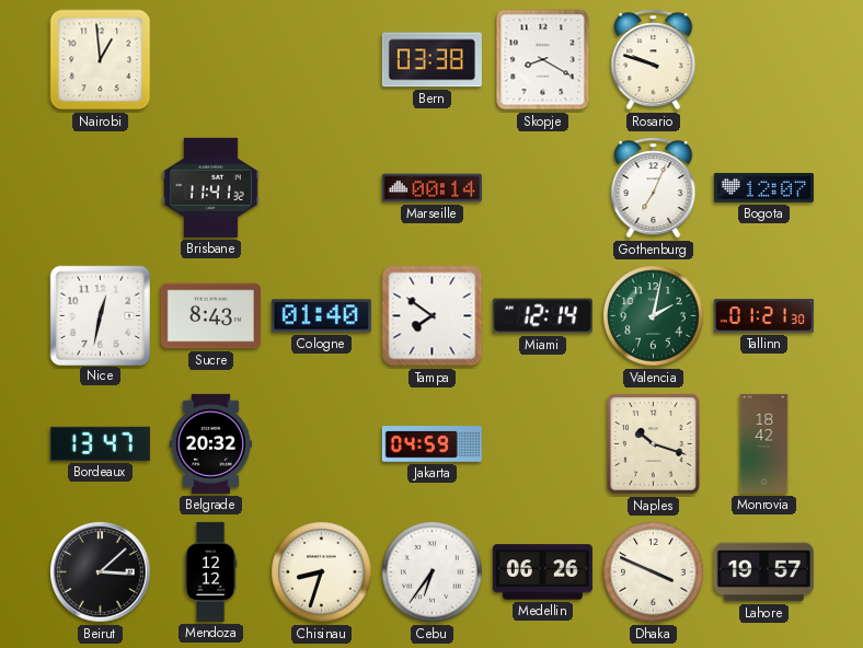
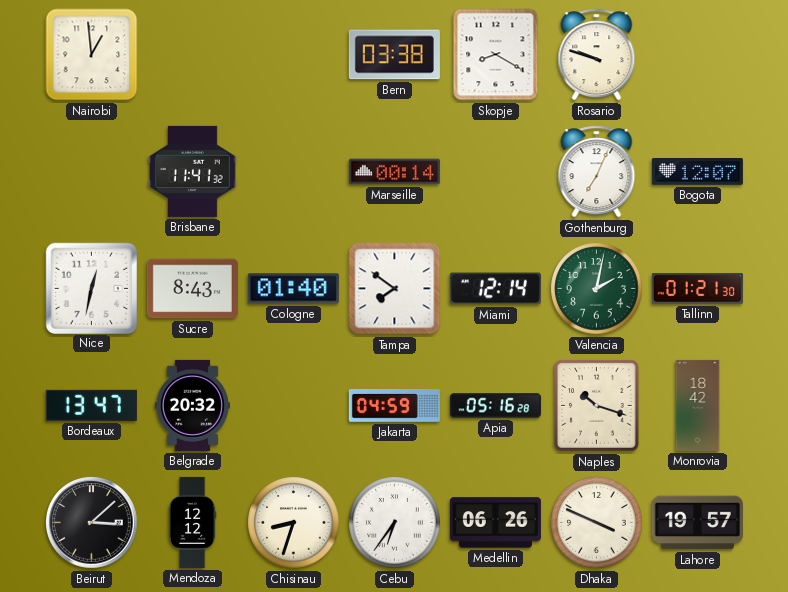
Apia: none -> 05:16
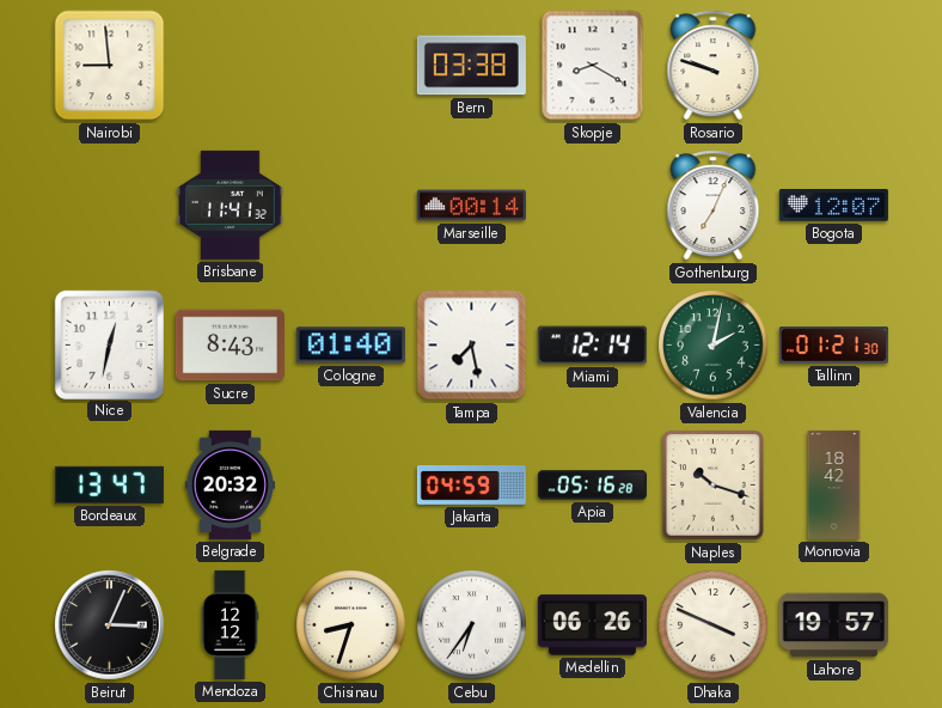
Nairobi: 12:59 -> 8:59
Tampa: 7:51 -> 7:28
Beirut: 3:08 -> 3:04
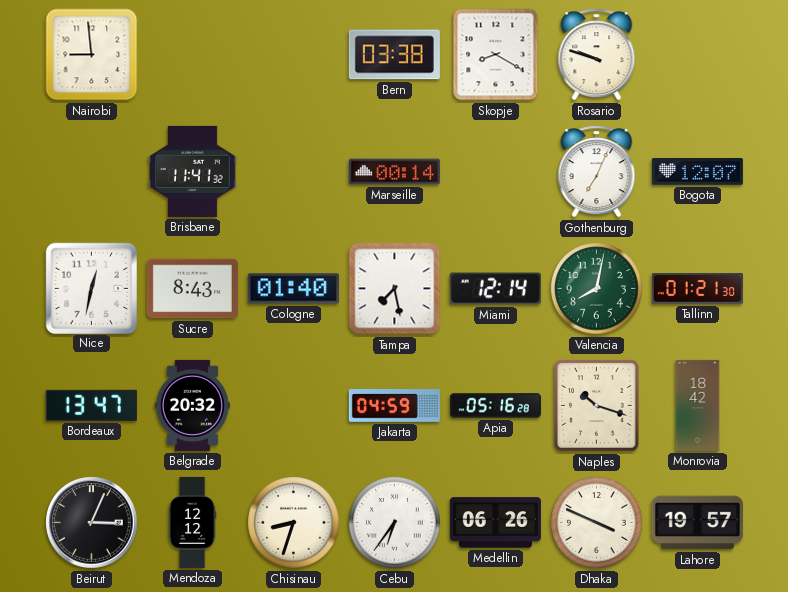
Valencia: 2:02 -> 8:02
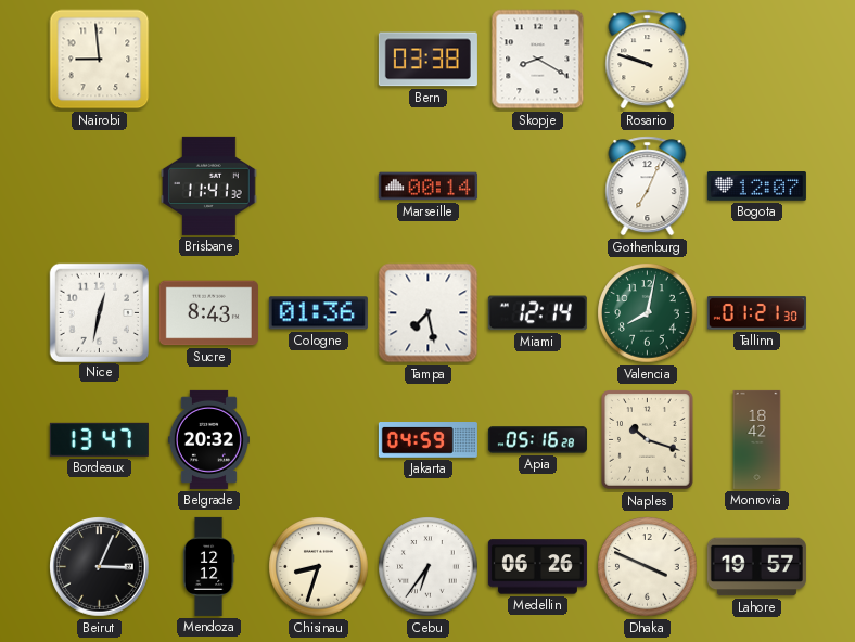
Cologne: 01:40 -> 01:36
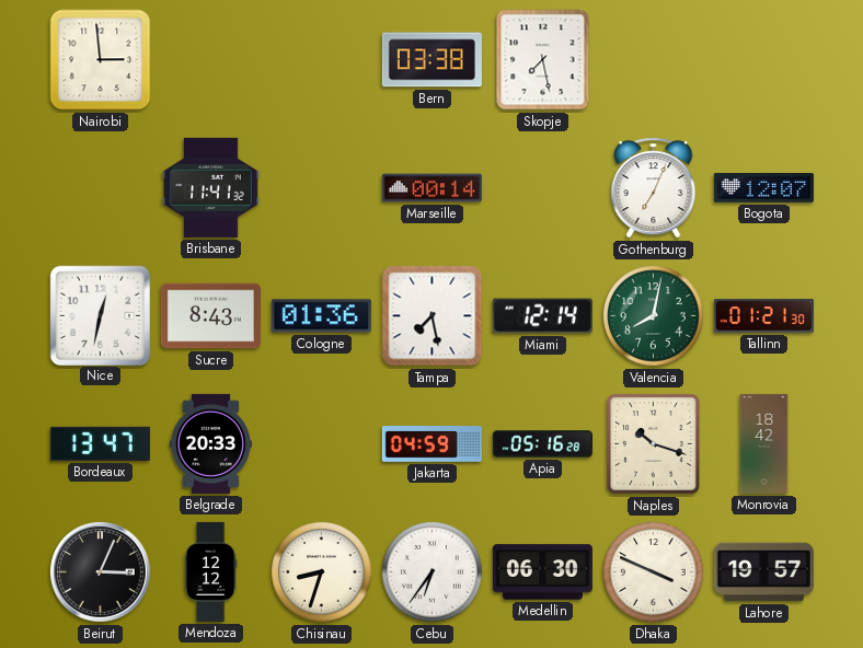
Nairobi: 8:59 -> 2:59
Skopje: 8:20 -> 7:28
Rosario: 9:48 -> none
Belgrade: 20:32 -> 20:33
Medellin: 06:26 -> 06:30
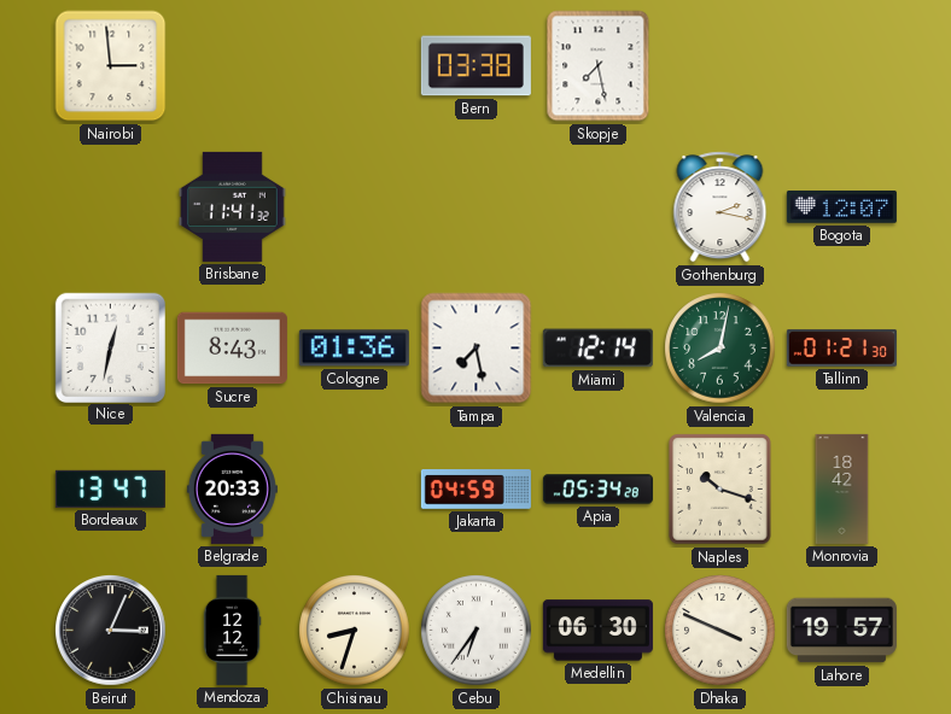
Marseille: 00:14 -> none
Gothenburg: 7:04 -> 2:17
Apia: 05:16 -> 05:34
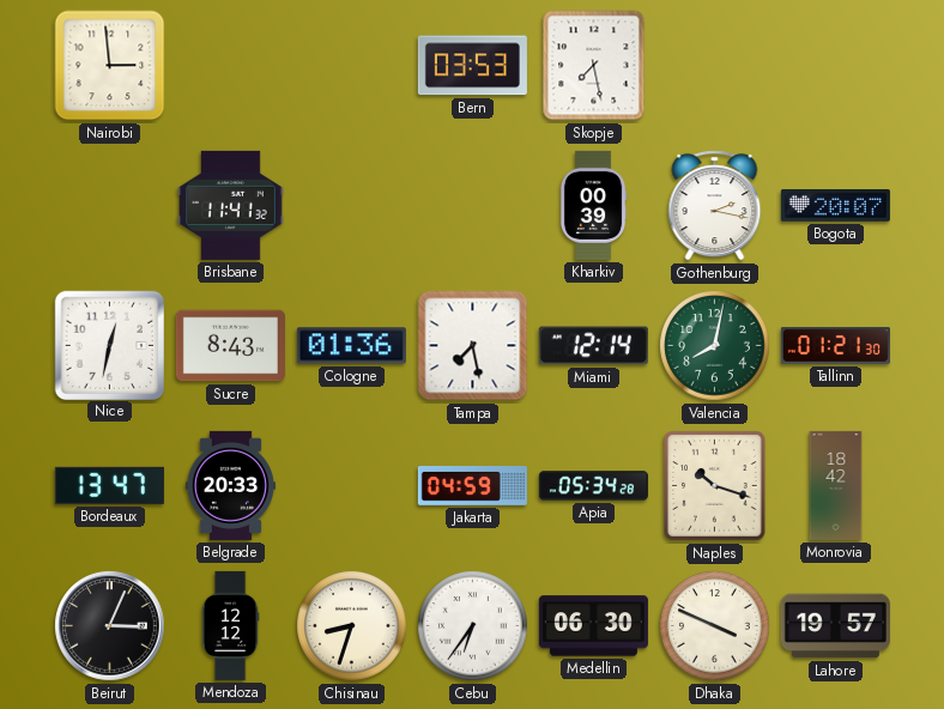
Bern: 03:38 -> 03:53
Kharkiv: none -> 00:39
Bogota: 12:07 -> 20:07
